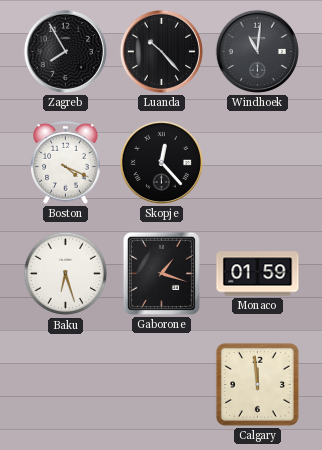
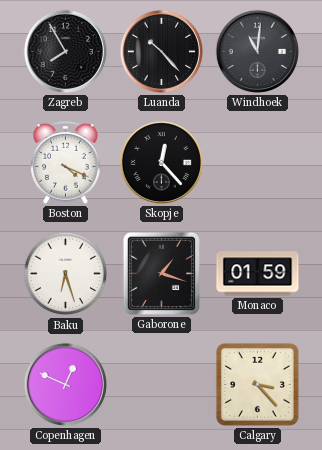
Copenhagen: none -> 12:49
Calgary: 11:59 -> 3:23
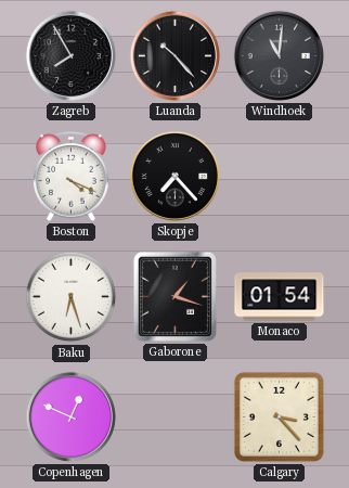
Skopje: 12:23 -> 7:23
Monaco: 01:59 -> 01:54
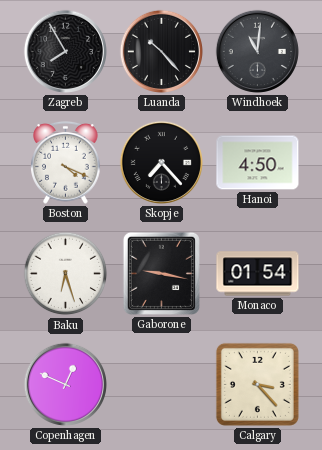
Hanoi: none -> 4:50
Gaborone: 1:18 -> 9:17
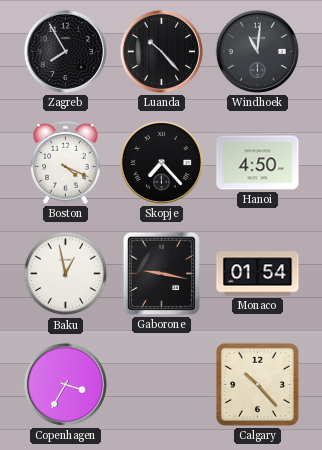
Baku: 6:27 -> 12:58
Copenhagen: 12:49 -> 3:35
Calgary: 3:23 -> 10:23
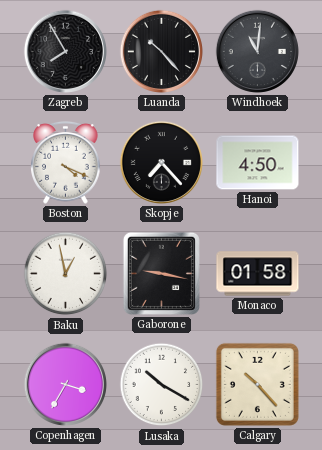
Monaco: 01:54 -> 01:58
Lusaka: none -> 10:20
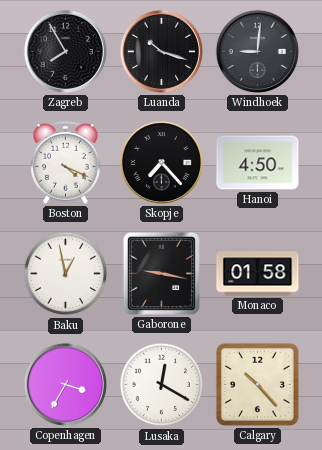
Luanda: 10:23 -> 10:18
Windhoek: 11:01 -> 9:01
Lusaka: 10:20 -> 12:20
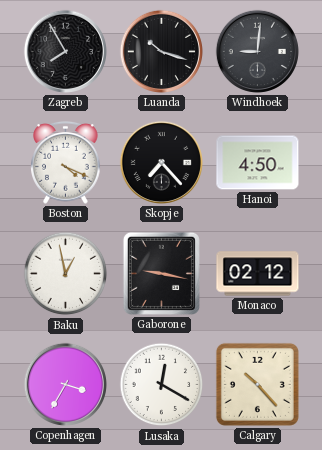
Monaco: 01:58 -> 02:12
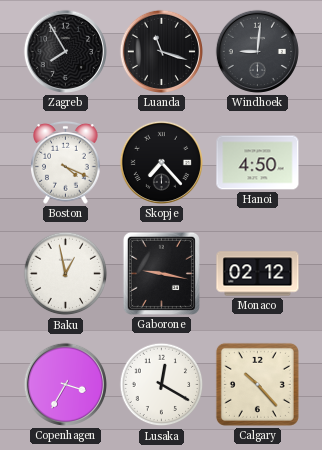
Luanda: 10:18 -> 11:18
